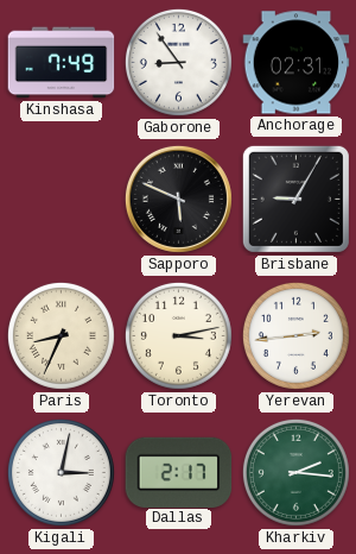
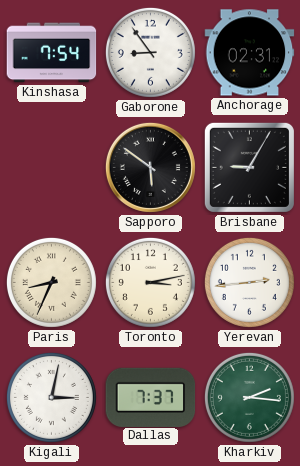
Kinshasa: 7:49 -> 7:54
Sapporo: 5:49 -> 5:51
Dallas: 2:17 -> 7:37
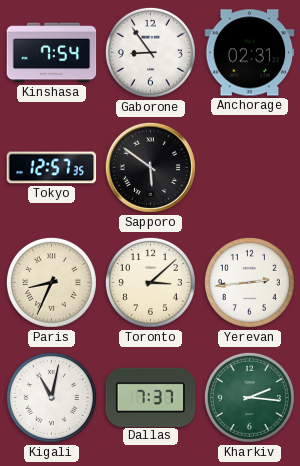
Tokyo: none -> 12:57
Brisbane: 9:05 -> none
Toronto: 3:13 -> 3:08
Kigali: 3:02 -> 11:02
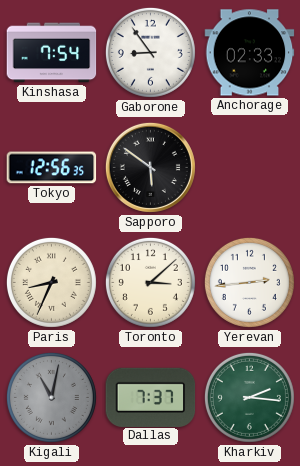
Anchorage: 02:31 -> 02:33
Tokyo: 12:57 -> 12:56
Kigali dial: white -> grey
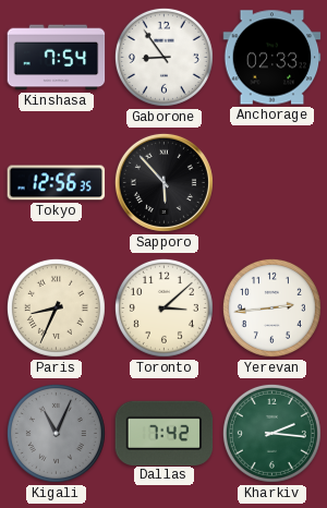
Sapporo: 5:51 -> 5:53
Kigali: 11:02 -> 11:04
Dallas: 7:37 -> 7:42
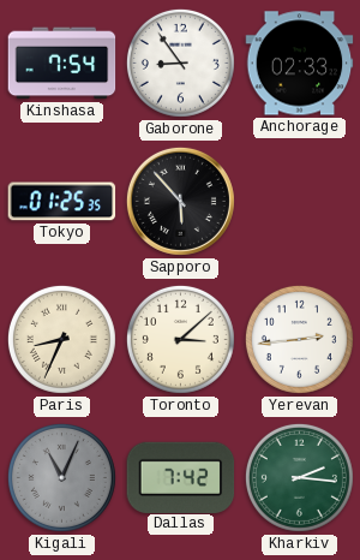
Tokyo: 12:56 -> 01:25
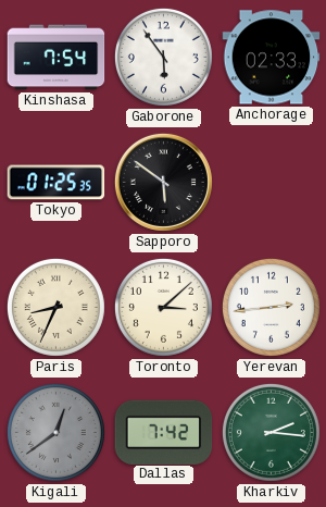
Gaborone: 8:54 -> 5:54
Sapporo: 5:53 -> 5:51
Kigali: 11:04 -> 12:39
